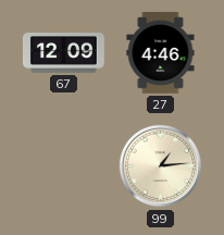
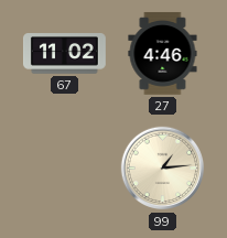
67: 12:09 -> 11:02
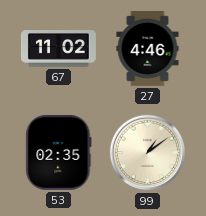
53: none -> 02:35
99: 1:14 -> 1:09
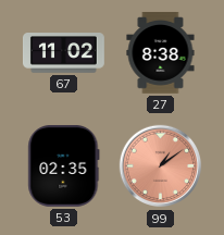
27: 4:46 -> 8:38
99 dial: cream -> salmon
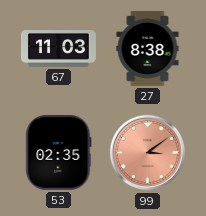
67: 11:02 -> 11:03
99: 1:09 -> 3:09
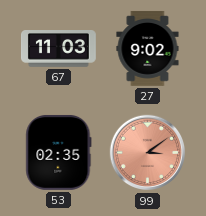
27: 8:38 -> 9:02
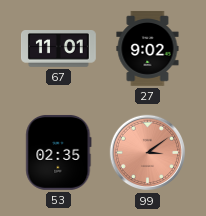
67: 11:03 -> 11:01
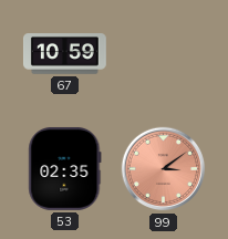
67: 11:01 -> 10:59
27: 9:02 -> none
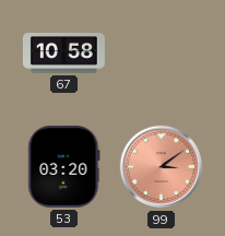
67: 10:59 -> 10:58
53: 02:35 -> 03:20
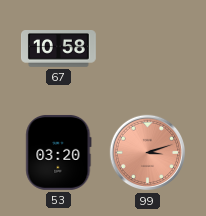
99: 3:09 -> 3:12
